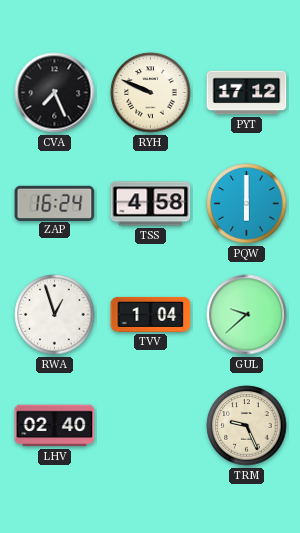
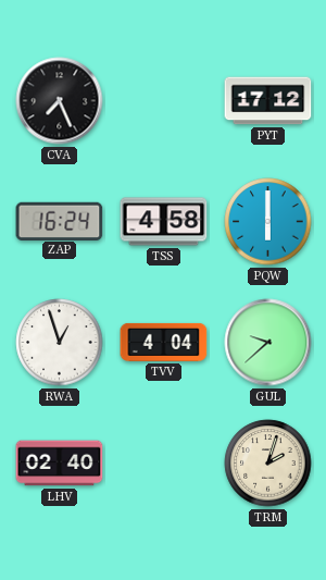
RYH: 9:49 -> none
TVV: 1:04 -> 4:04
TRM: 9:26 -> 2:03
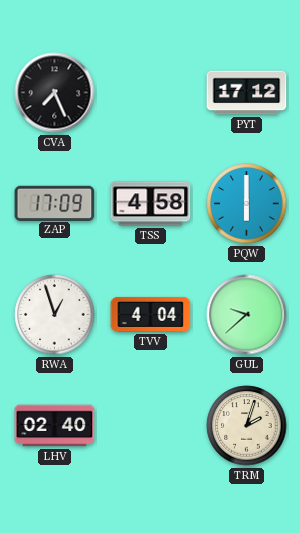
ZAP: 16:24 -> 17:09
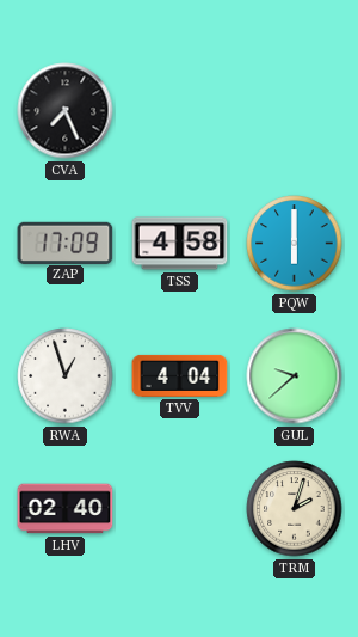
PYT: 17:12 -> none
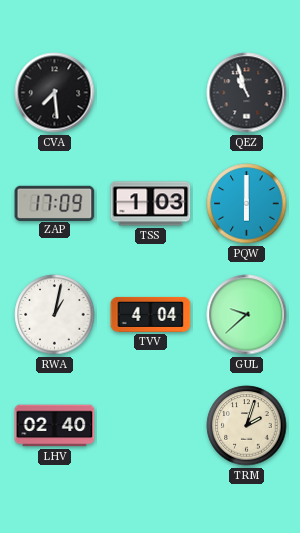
CVA: 7:26 -> 7:29
QEZ: none -> 10:57
TSS: 4:58 -> 1:03
RWA: 12:57 -> 1:02
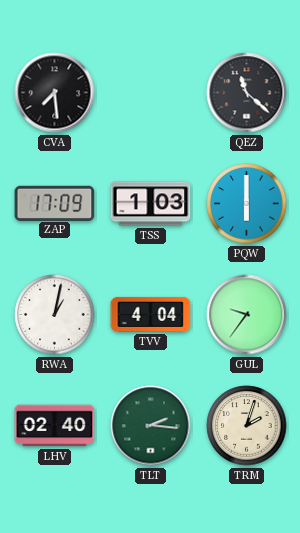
QEZ: 10:57 -> 11:22
GUL: 9:38 -> 9:36
TLT: none -> 2:16
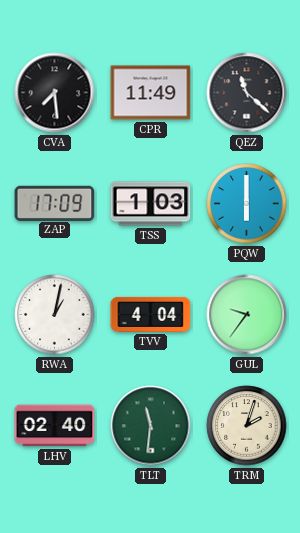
CPR: none -> 11:49
TLT: 2:16 -> 11:31
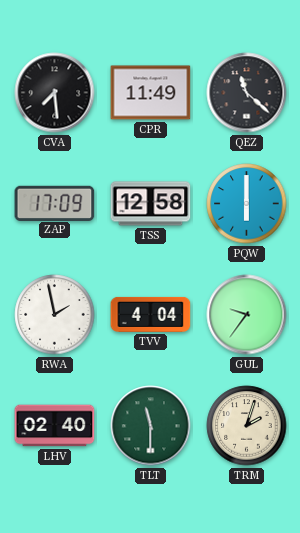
TSS: 1:03 -> 12:58
RWA: 1:02 -> 1:58
TLT: 11:31 -> 11:30
